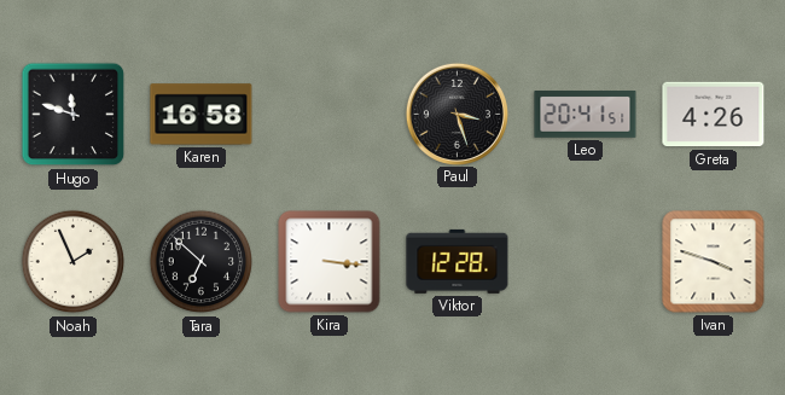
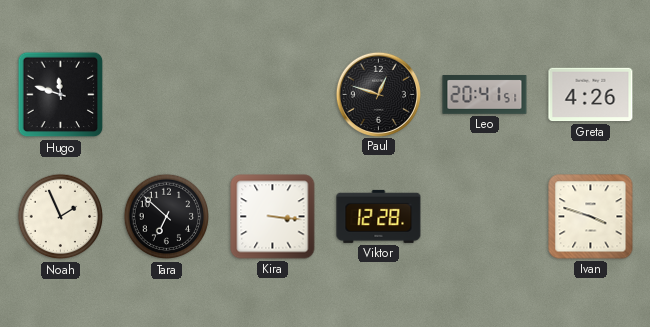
Karen: 16:58 -> none
Paul: 3:27 -> 12:48
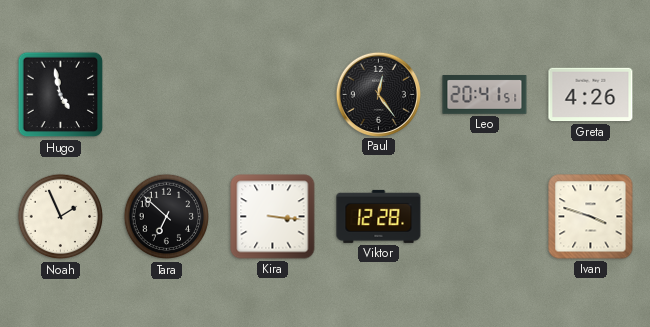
Hugo: 11:48 -> 4:58
Paul: 12:48 -> 12:24
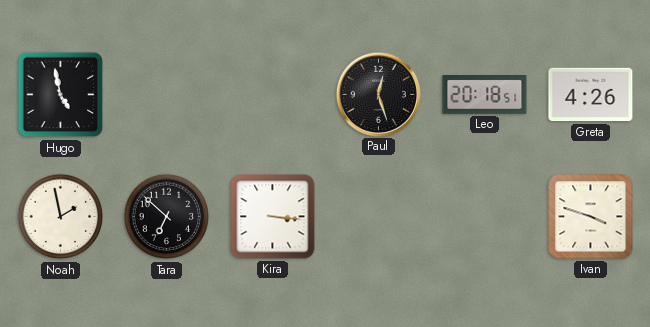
Paul: 12:24 -> 12:27
Leo: 20:41 -> 20:18
Noah: 1:56 -> 1:58
Viktor: 12:28 -> none
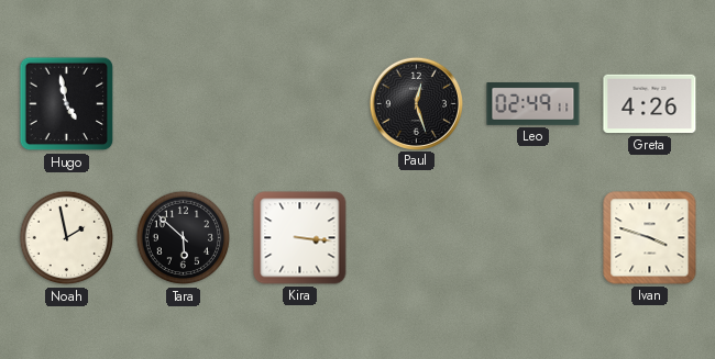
Leo: 20:18 -> 02:49
Tara: 6:52 -> 5:52
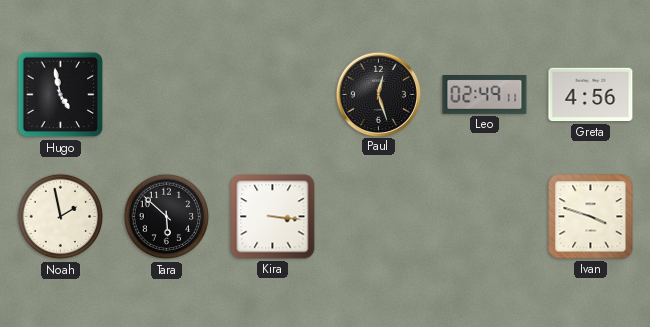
Greta: 4:26 -> 4:56
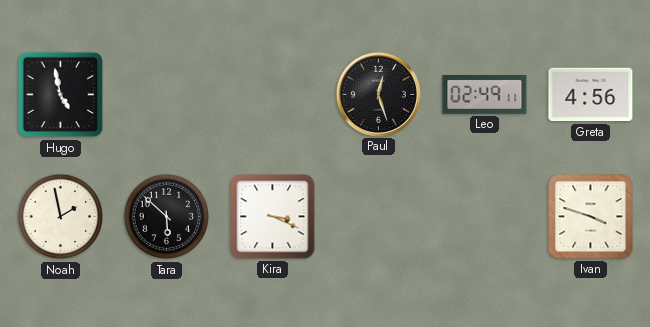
Kira: 3:16 -> 3:19
